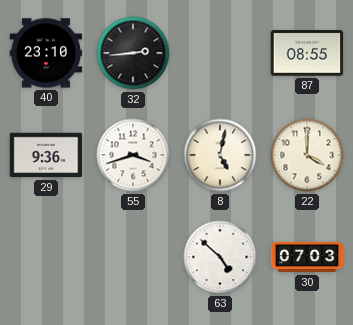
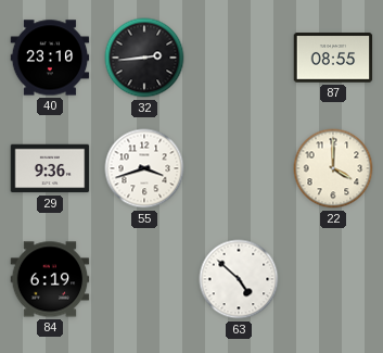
8: 5:02 -> none
84: none -> 6:19
30: 07:03 -> none
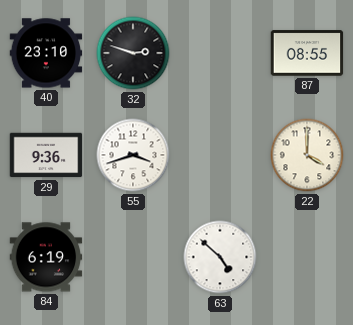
32: 2:44 -> 2:48
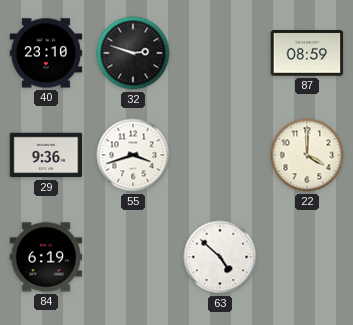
87: 08:55 -> 08:59
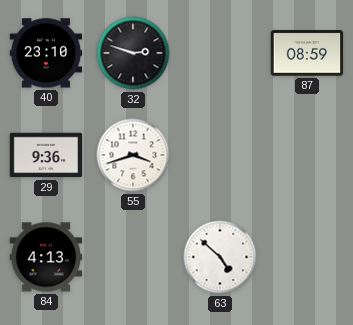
22: 4:00 -> none
84: 6:19 -> 4:13
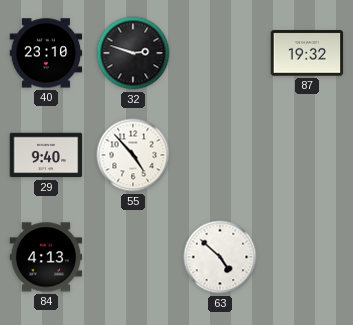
87: 08:59 -> 19:32
29: 9:36 -> 9:40
55: 3:42 -> 4:53
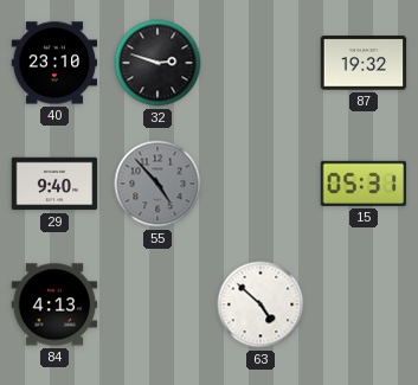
55 dial: white -> grey
15: none -> 05:31
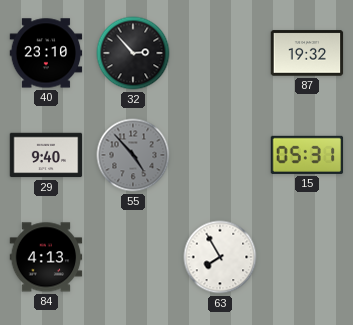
32: 2:48 -> 2:53
63: 4:52 -> 7:55
